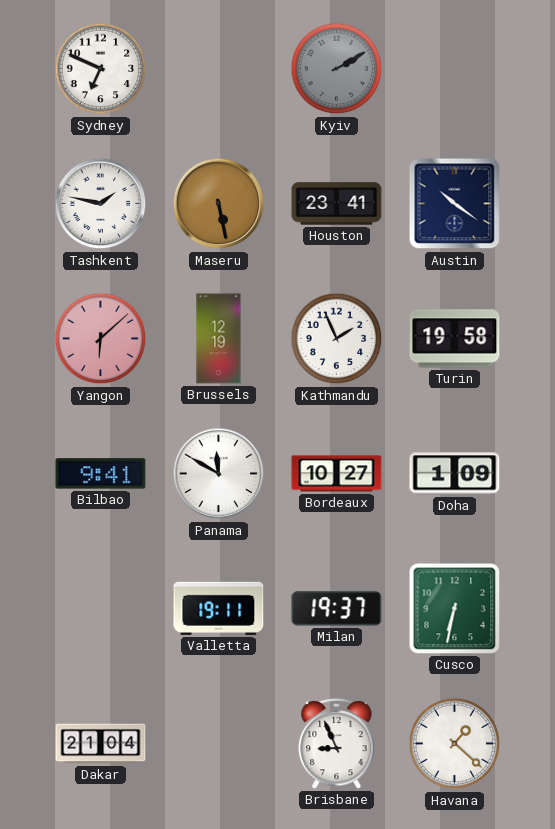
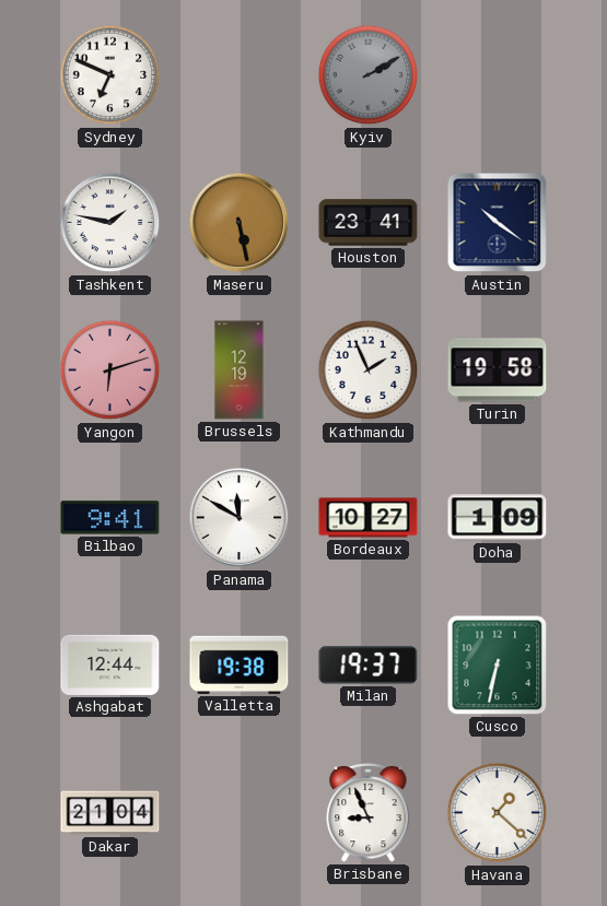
Yangon: 6:08 -> 6:12
Ashgabat: none -> 12:44
Valletta: 19:11 -> 19:38
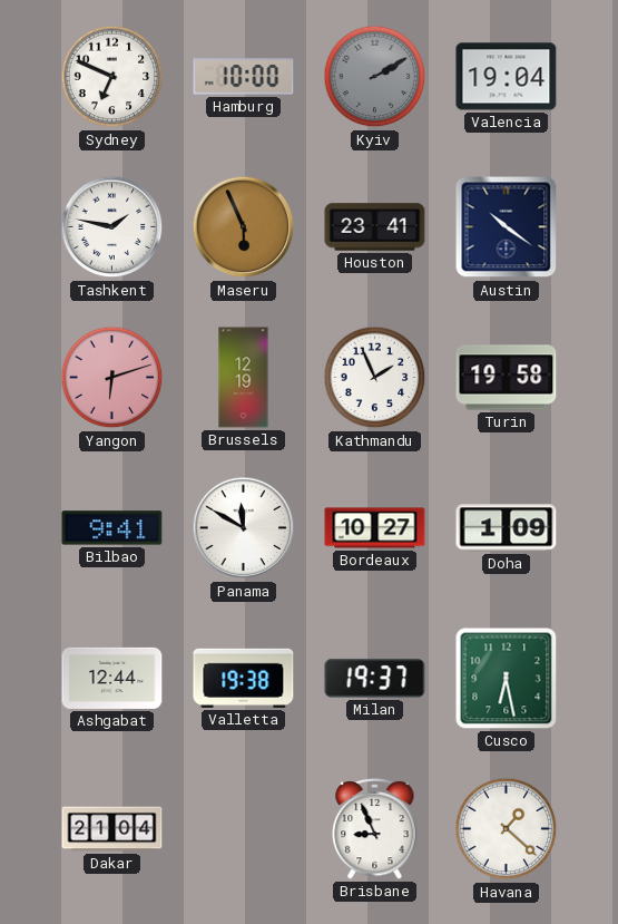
Hamburg: none -> 10:00
Valencia: none -> 19:04
Maseru: 5:28 -> 5:56
Cusco: 6:32 -> 6:28
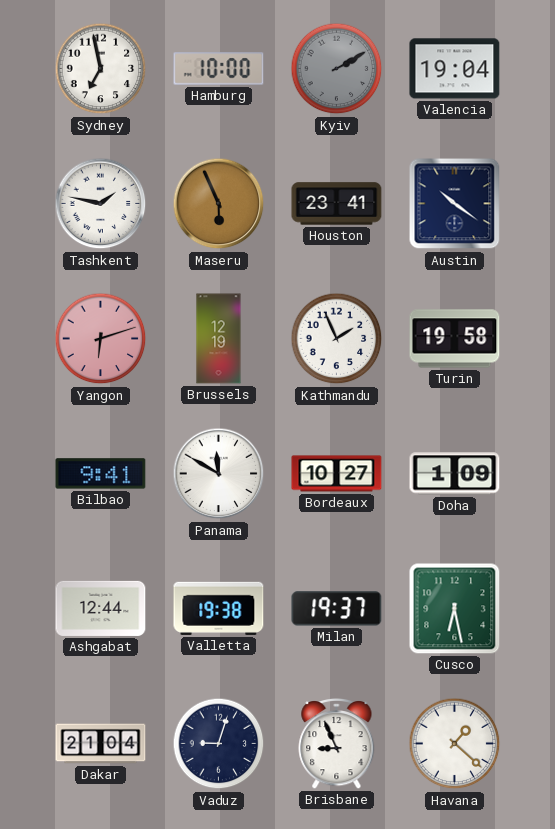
Sydney: 6:49 -> 6:58
Vaduz: none -> 9:03
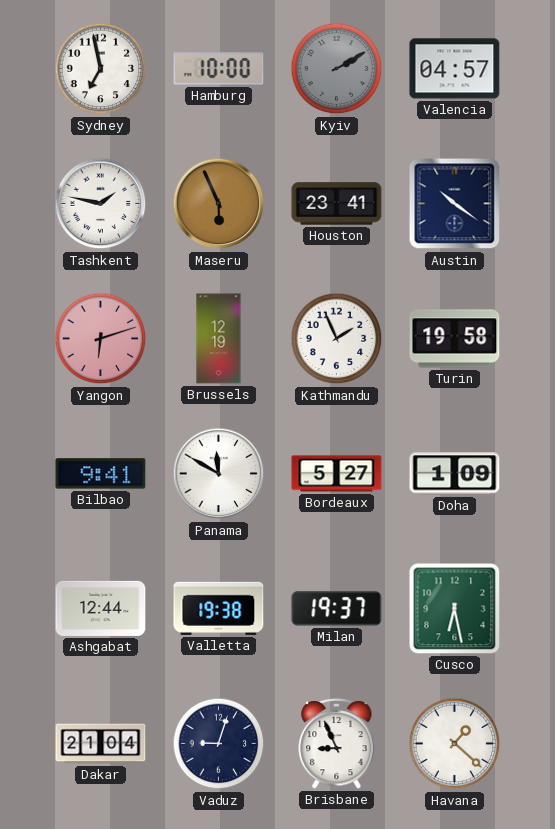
Valencia: 19:04 -> 04:57
Bordeaux: 10:27 -> 5:27
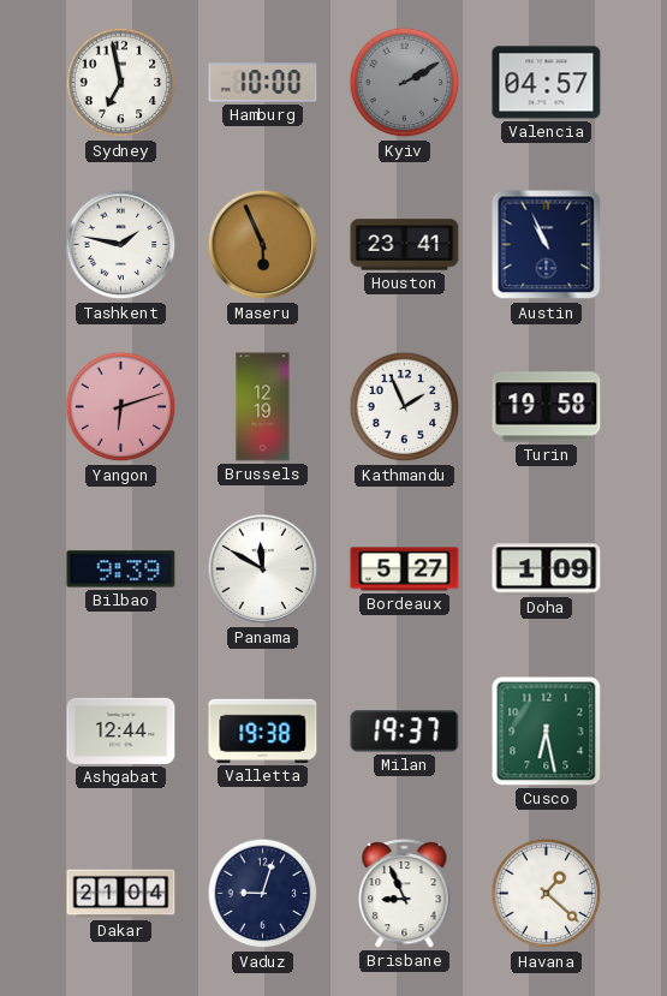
Austin: 10:21 -> 10:56
Bilbao: 9:41 -> 9:39
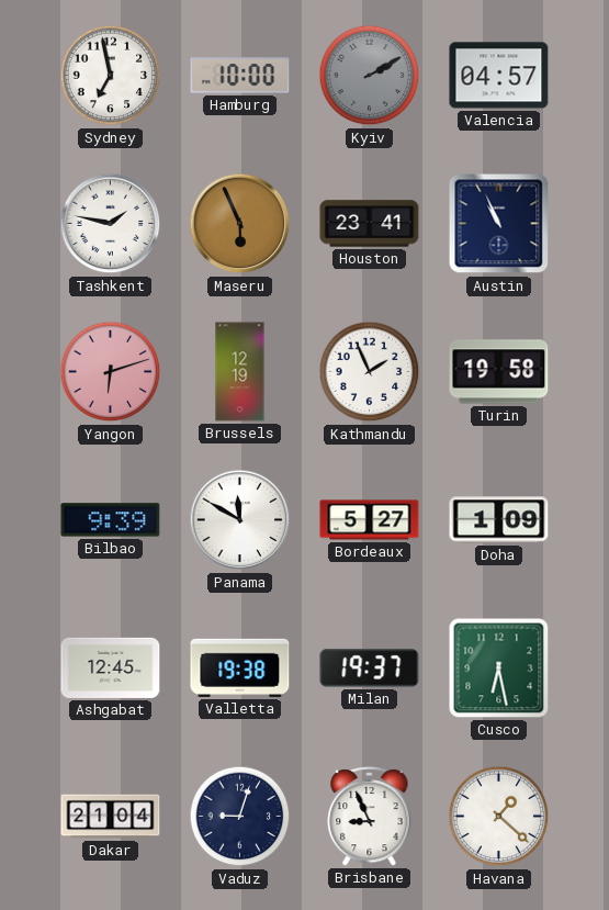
Ashgabat: 12:44 -> 12:45
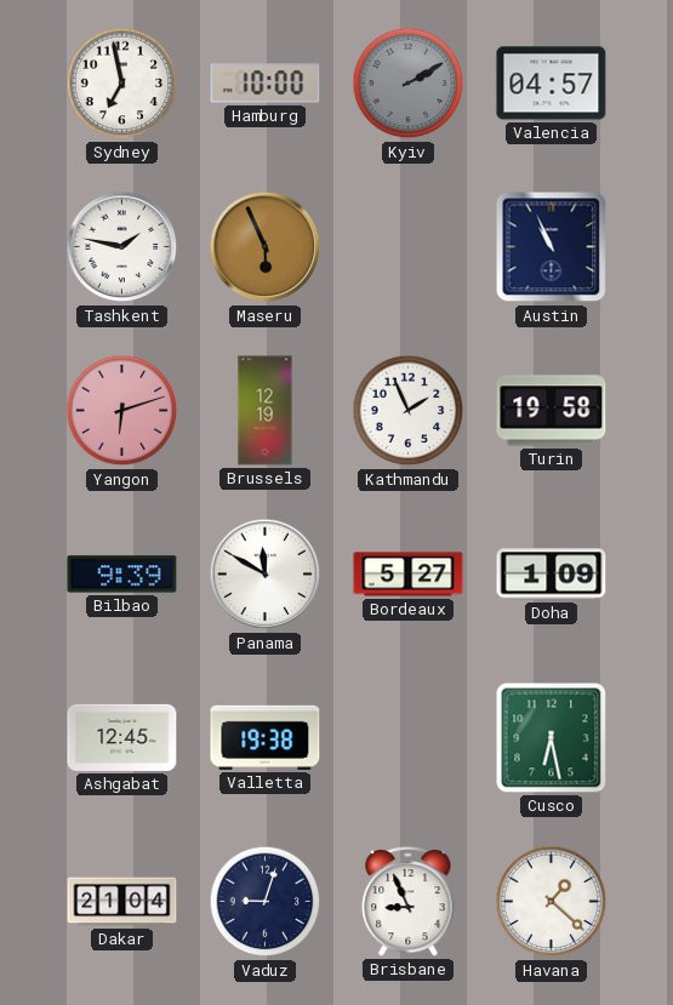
Houston: 23:41 -> none
Milan: 19:37 -> none
